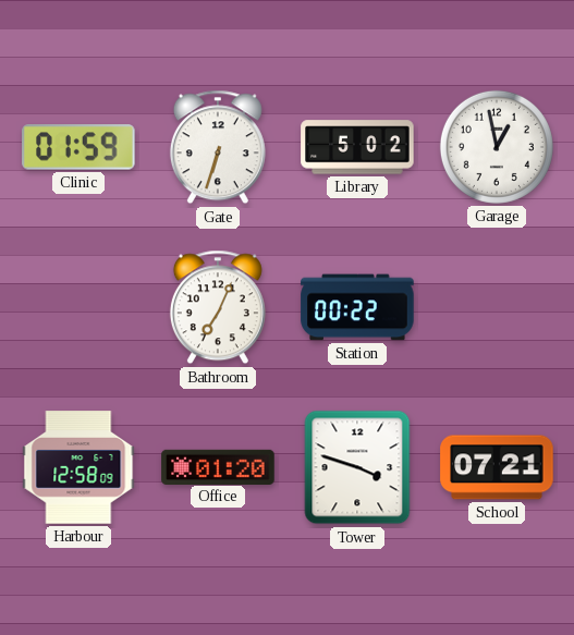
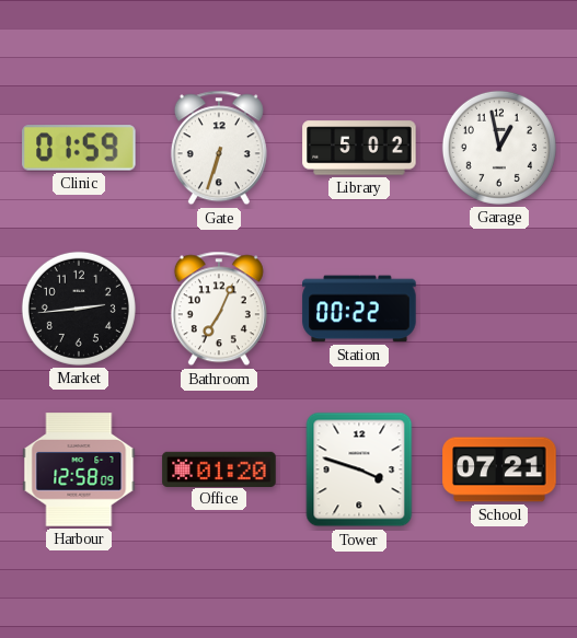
Market: none -> 2:44
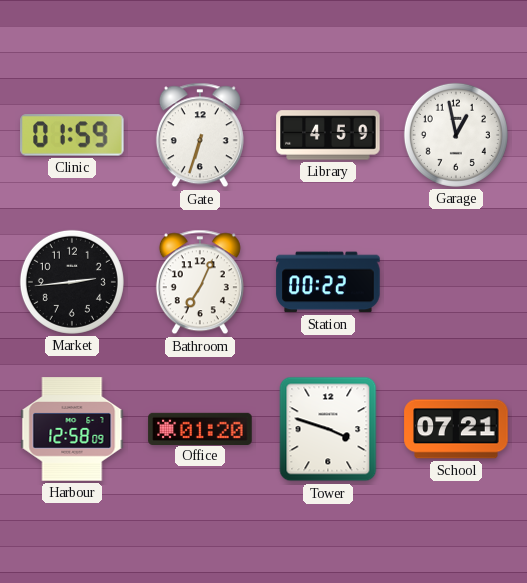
Library: 5:02 -> 4:59
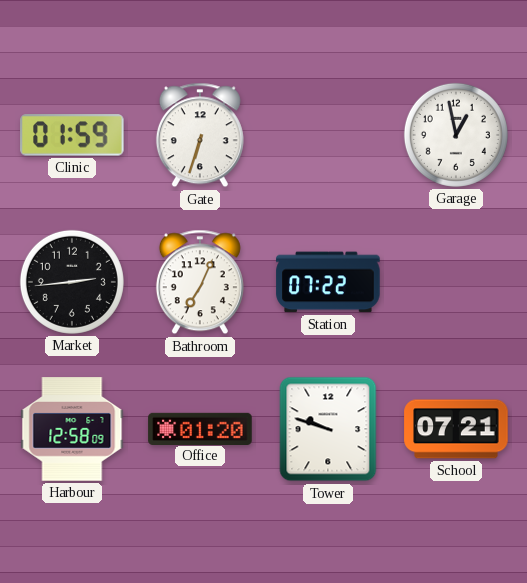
Library: 4:59 -> none
Station: 00:22 -> 07:22
Tower: 3:48 -> 9:48
